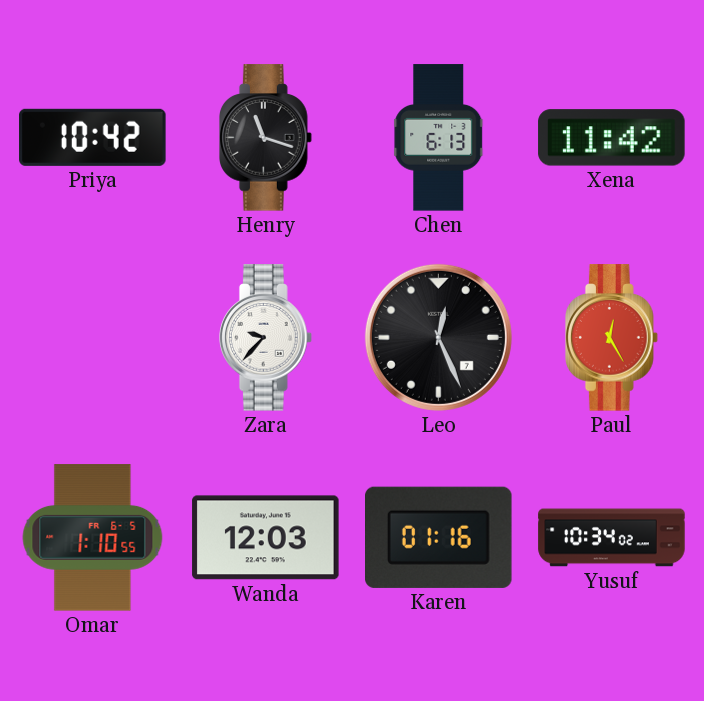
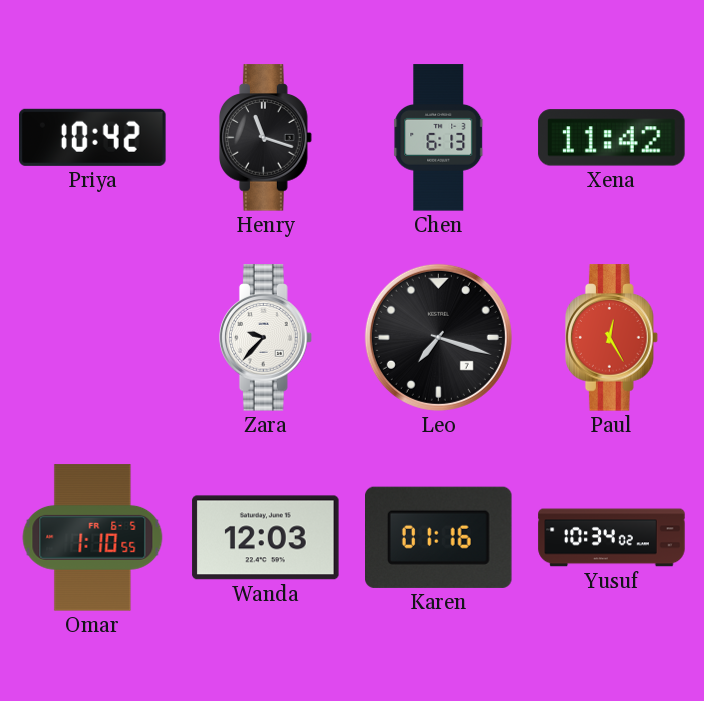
Leo: 12:26 -> 7:18
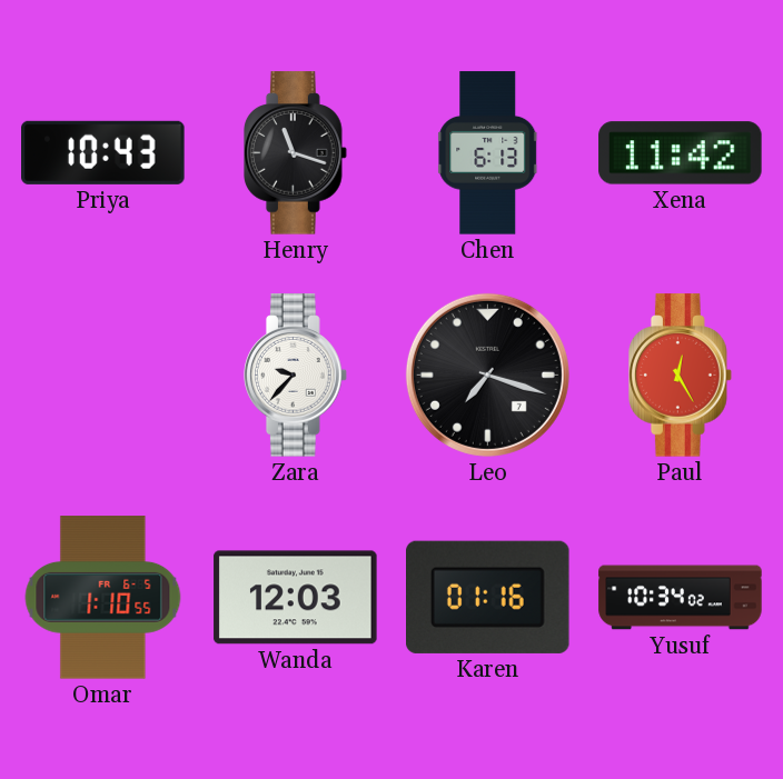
Priya: 10:42 -> 10:43
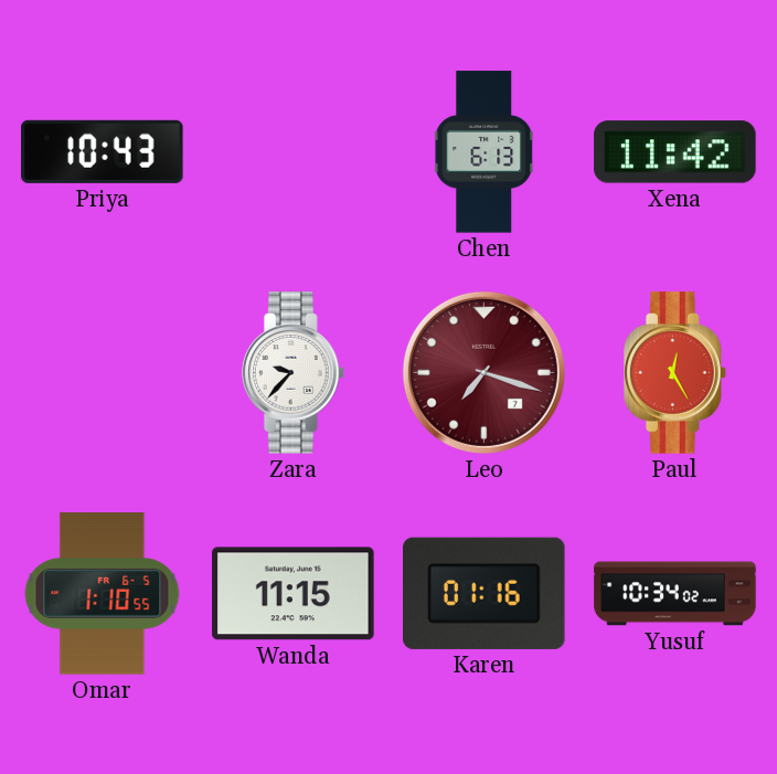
Henry: 11:18 -> none
Leo dial: black -> burgundy
Wanda: 12:03 -> 11:15
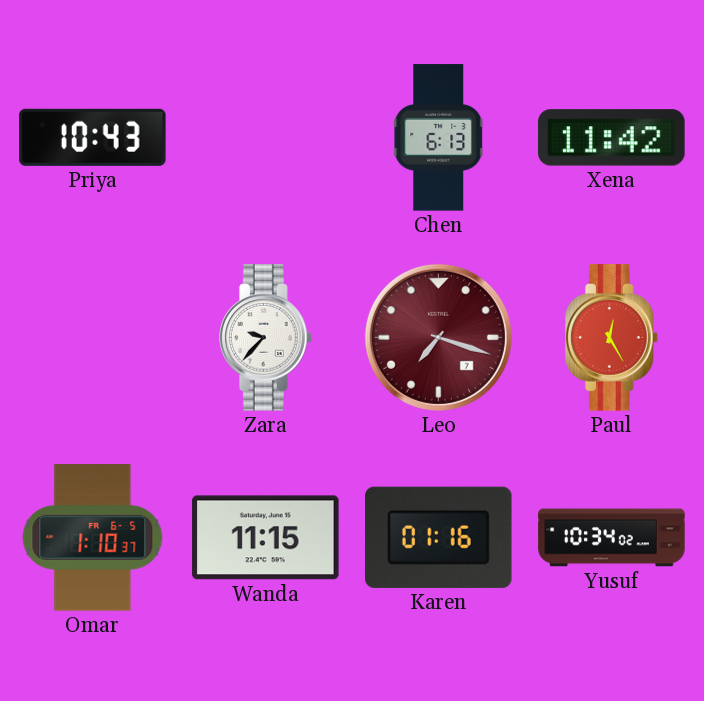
Omar: 1:10:55 -> 1:10:37
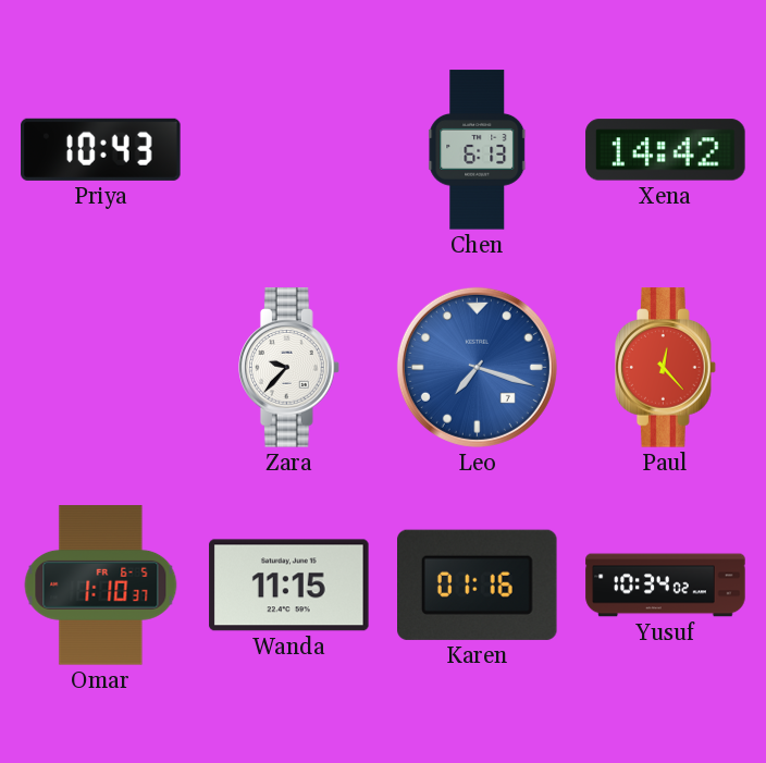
Xena: 11:42 -> 14:42
Leo dial: burgundy -> blue
Paul: 12:25 -> 12:23
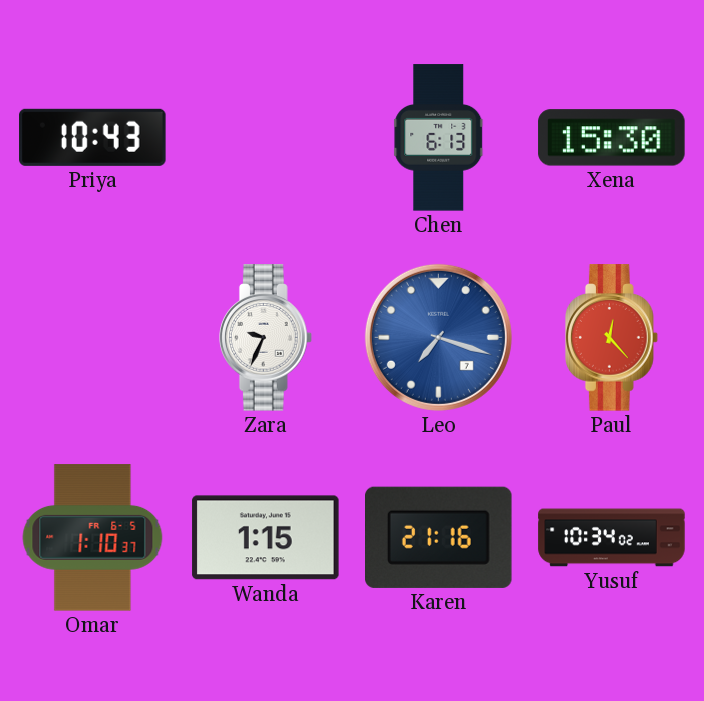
Xena: 14:42 -> 15:30
Zara: 9:37 -> 9:34
Wanda: 11:15 -> 1:15
Karen: 01:16 -> 21:16
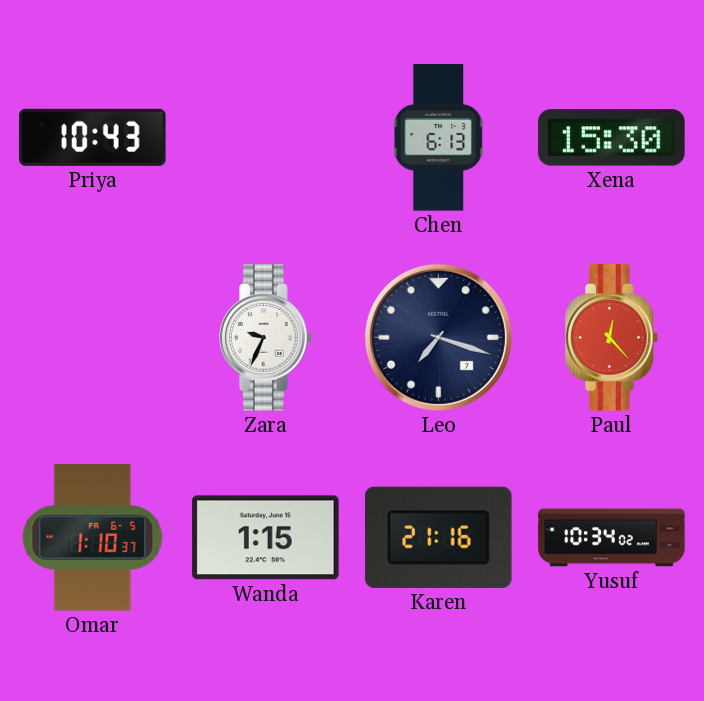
Leo dial: blue -> navy
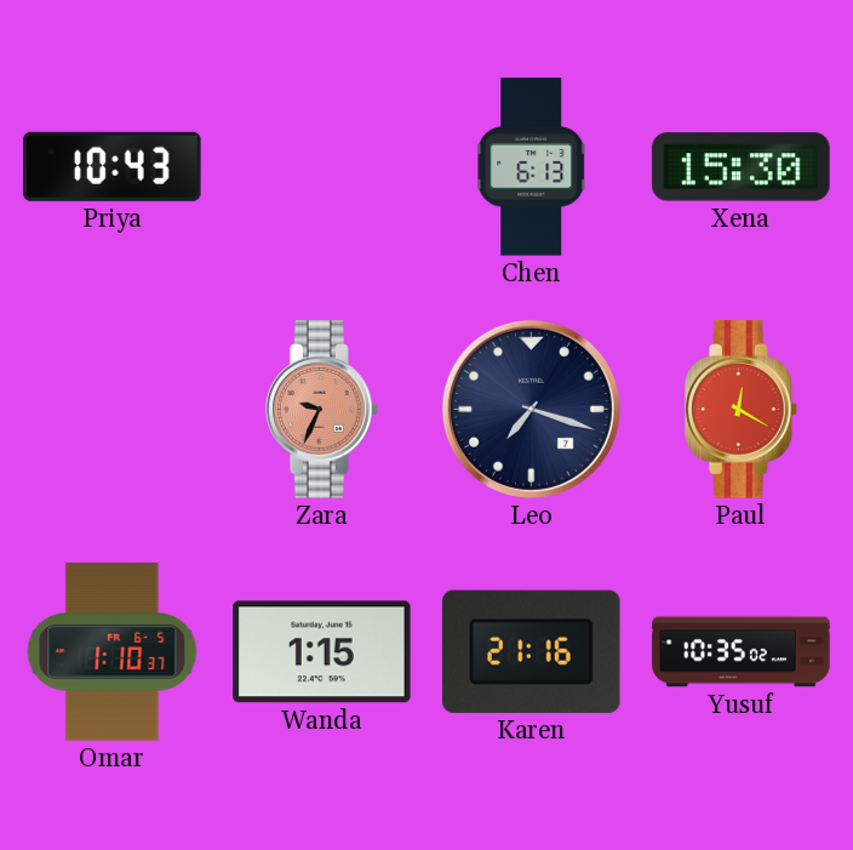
Zara dial: white -> salmon
Paul: 12:23 -> 12:20
Yusuf: 10:34 -> 10:35
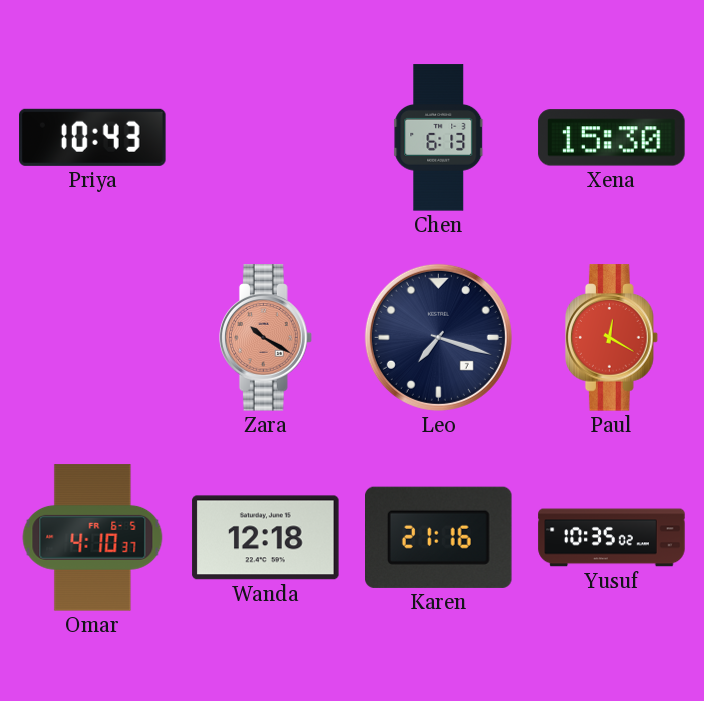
Zara: 9:34 -> 10:20
Omar: 1:10 -> 4:10
Wanda: 1:15 -> 12:18
